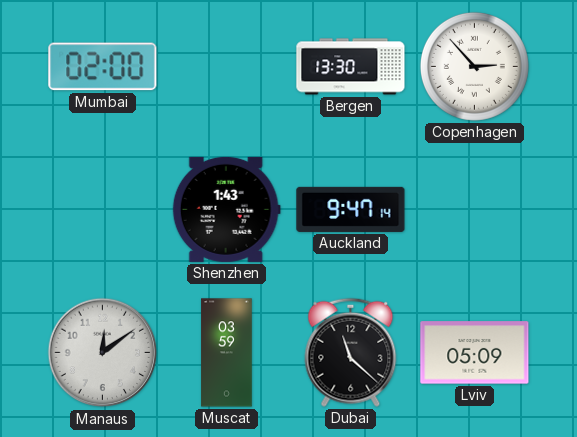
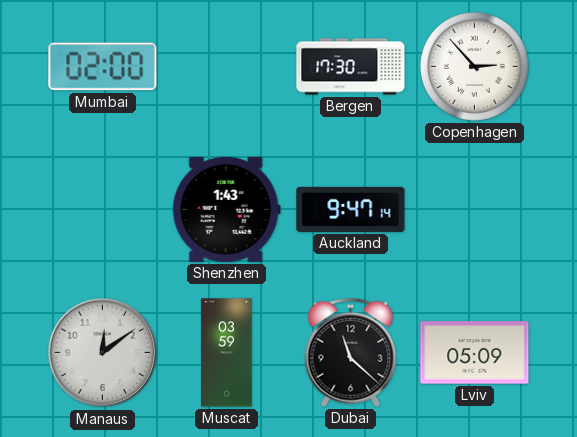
Bergen: 13:30 -> 17:30
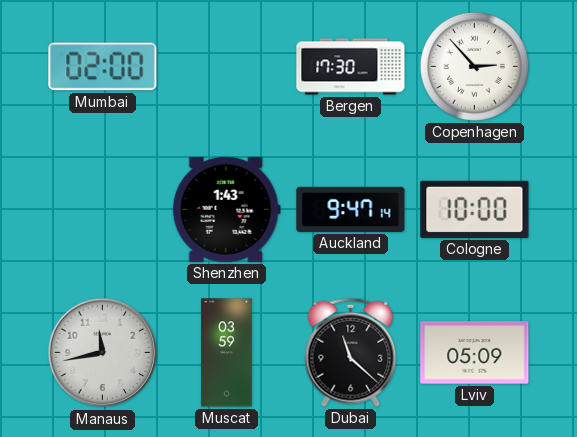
Cologne: none -> 10:00
Manaus: 12:09 -> 11:43
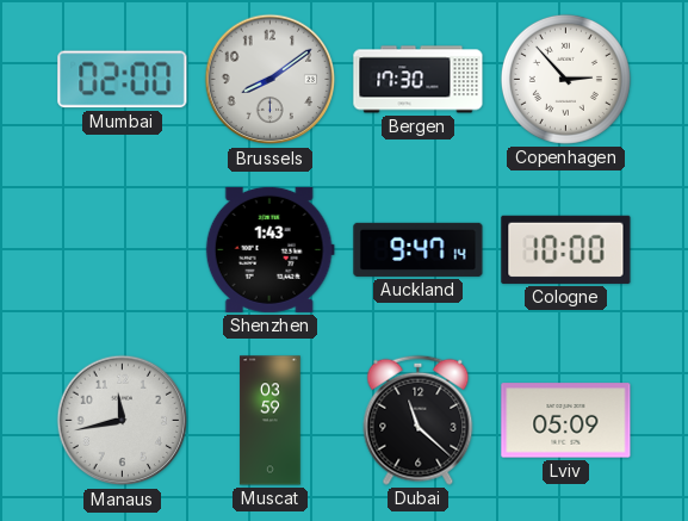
Brussels: none -> 8:09
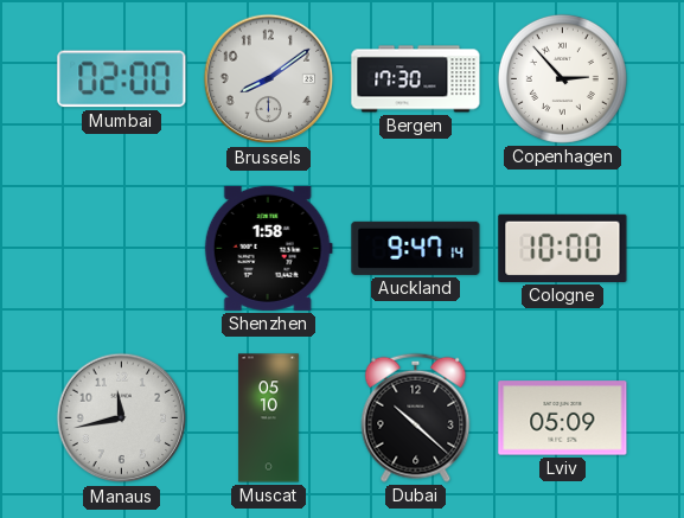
Shenzhen: 1:43 -> 1:58
Muscat: 03:59 -> 05:10
Dubai: 11:22 -> 10:22
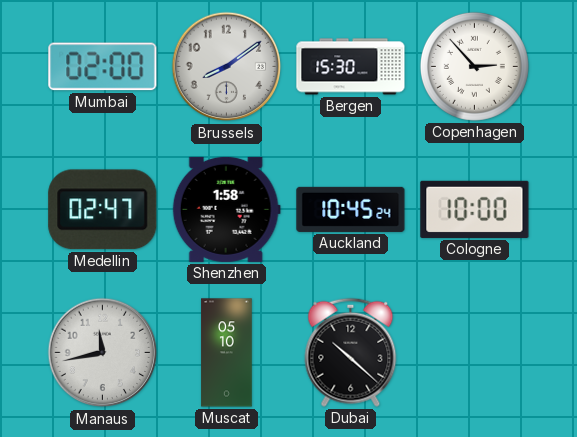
Bergen: 17:30 -> 15:30
Medellin: none -> 02:47
Auckland: 9:47 -> 10:45
Lviv: 05:09 -> none
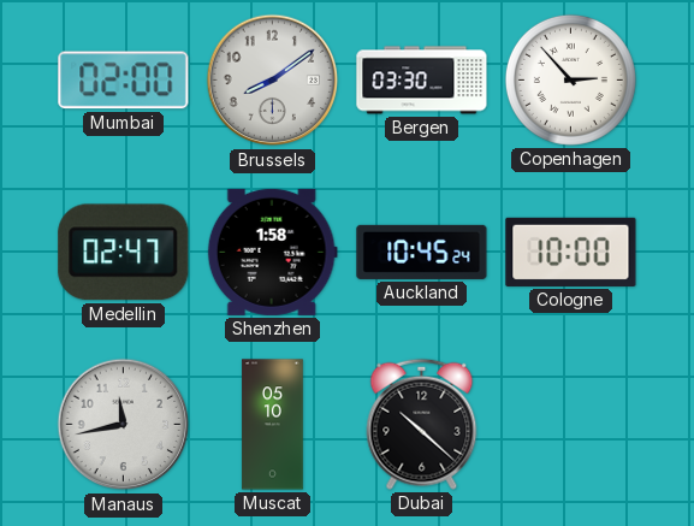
Bergen: 15:30 -> 03:30
